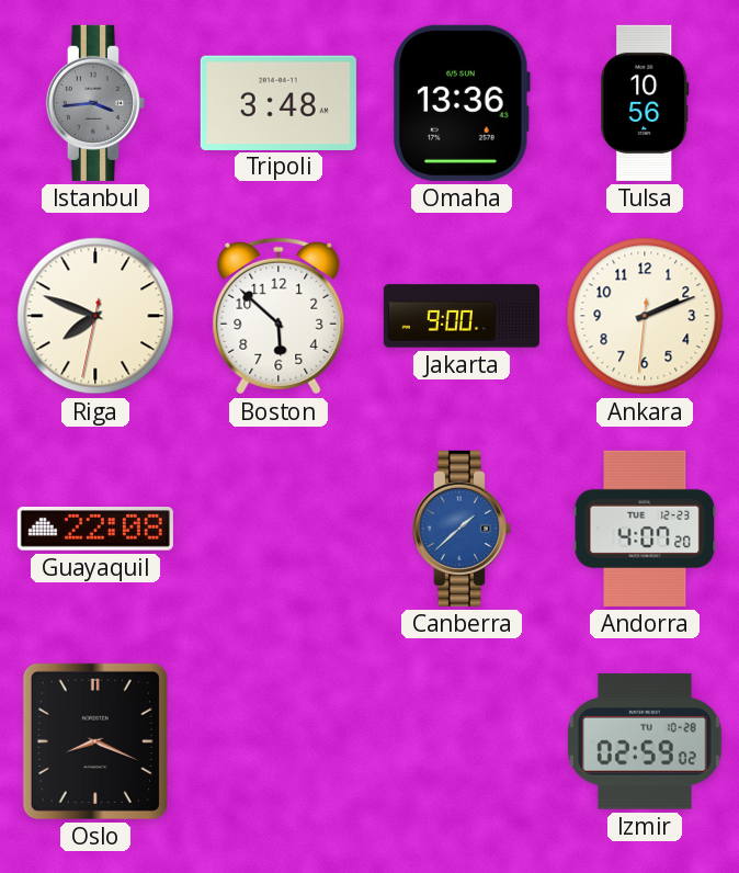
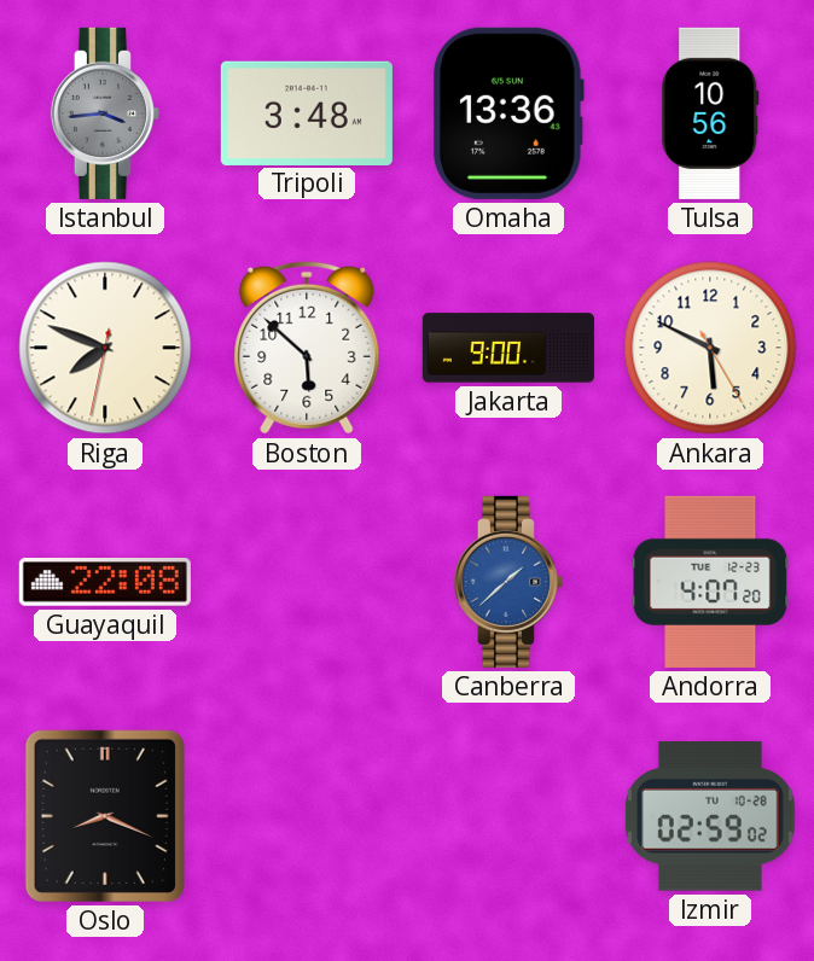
Ankara: 2:11 -> 5:49
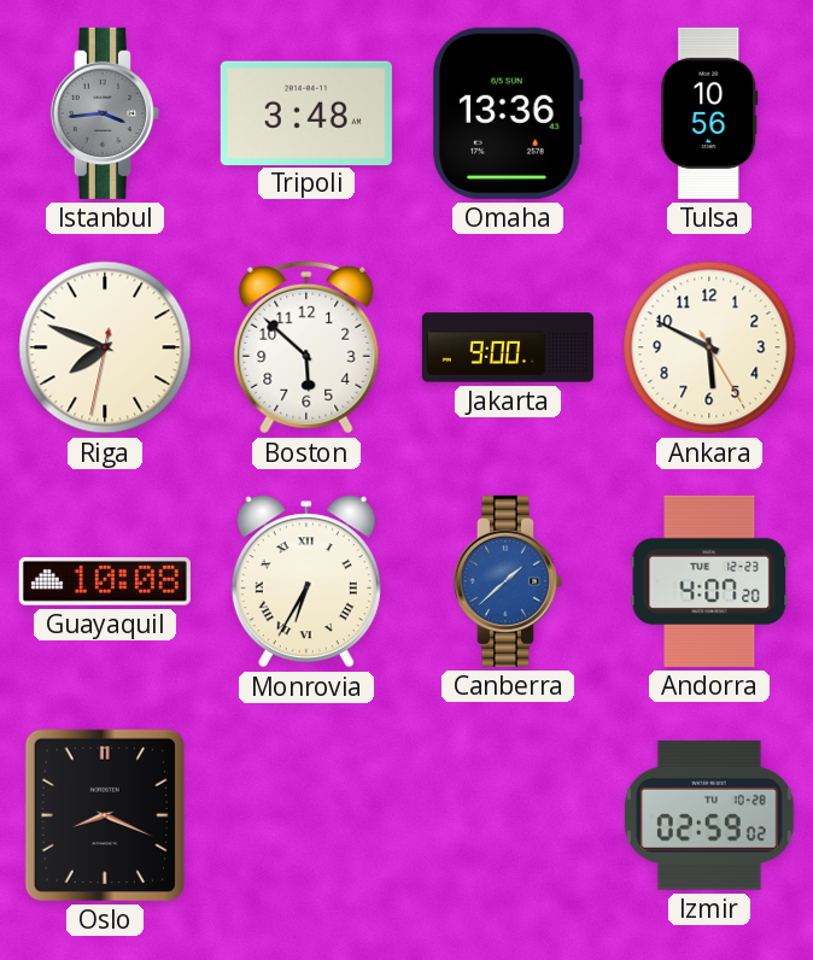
Guayaquil: 22:08 -> 10:08
Monrovia: none -> 6:35
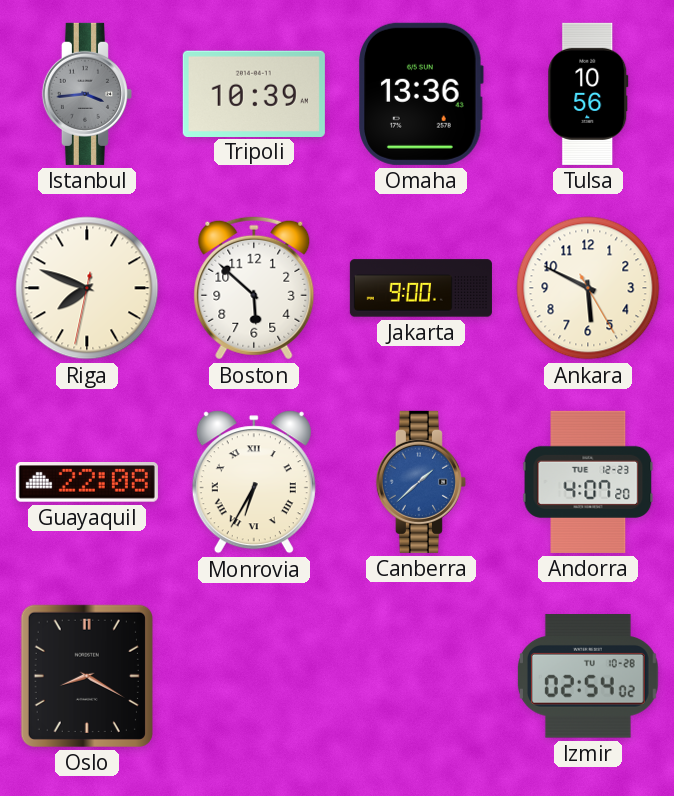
Tripoli: 3:48 -> 10:39
Guayaquil: 10:08 -> 22:08
Oslo: 8:19 -> 8:20
Izmir: 02:59 -> 02:54
